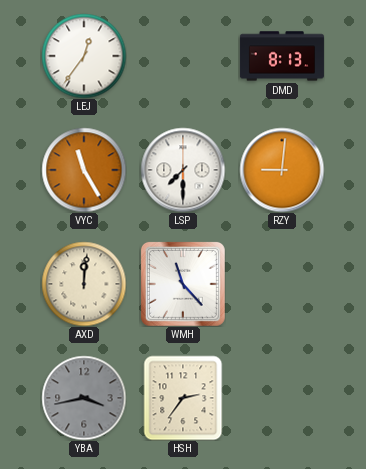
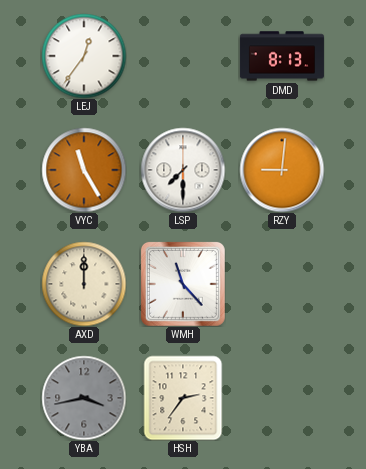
AXD: 12:01 -> 12:00
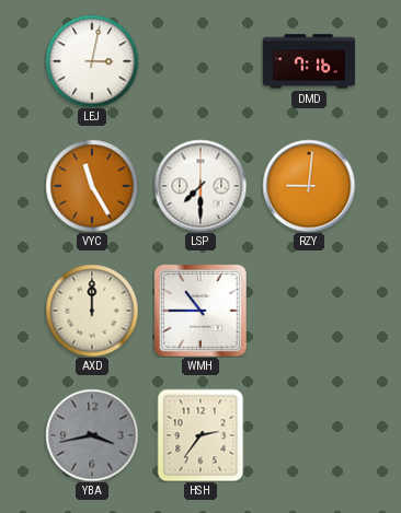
LEJ: 12:36 -> 3:02
DMD: 8:13 -> 7:16
WMH: 11:23 -> 10:45
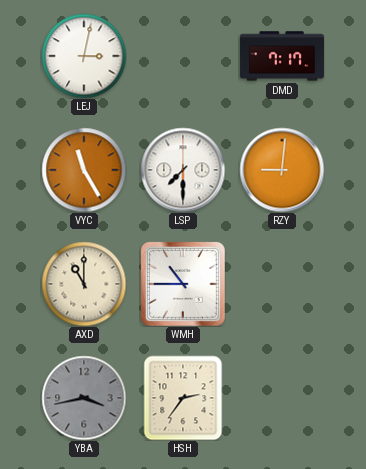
DMD: 7:16 -> 7:17
AXD: 12:00 -> 11:00
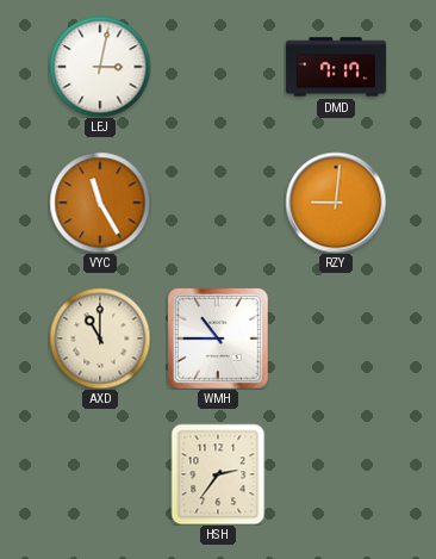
LSP: 7:30 -> none
YBA: 3:43 -> none
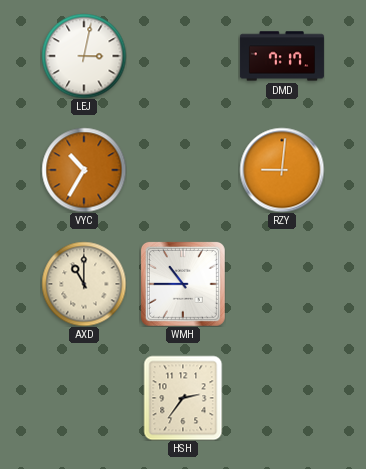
VYC: 11:25 -> 10:35
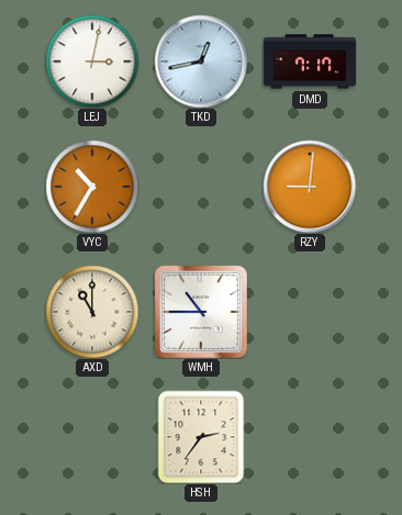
TKD: none -> 12:43
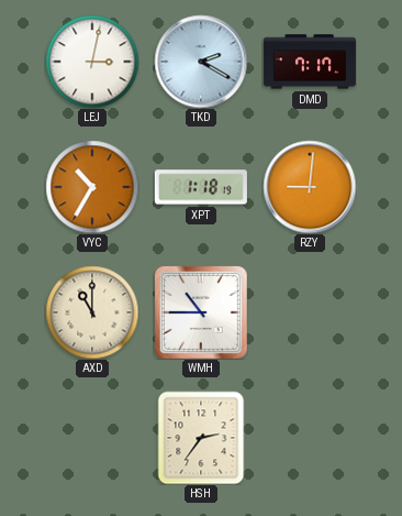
TKD: 12:43 -> 2:20
XPT: none -> 1:18
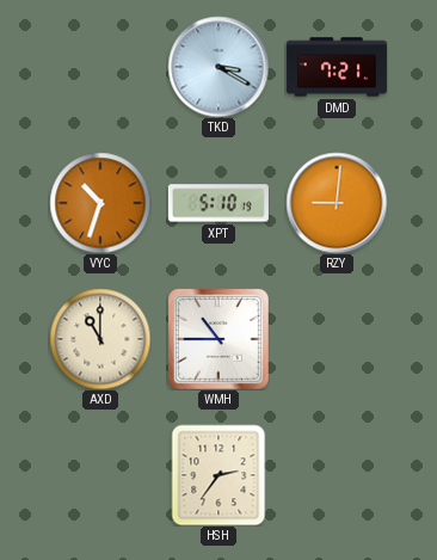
LEJ: 3:02 -> none
TKD: 2:20 -> 3:20
DMD: 7:17 -> 7:21
VYC: 10:35 -> 10:33
XPT: 1:18 -> 5:10
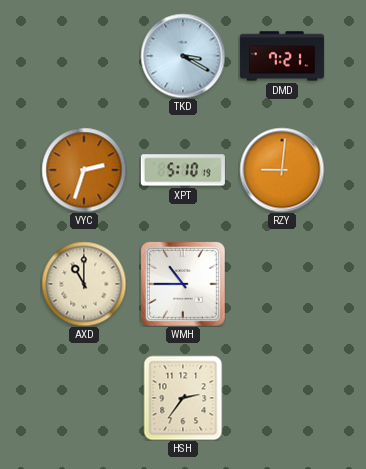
VYC: 10:33 -> 2:33
